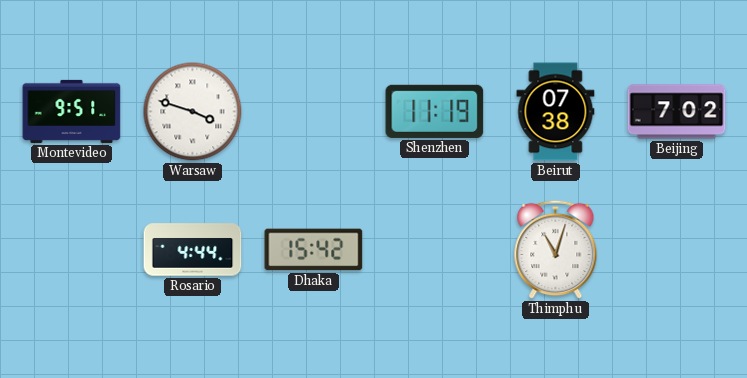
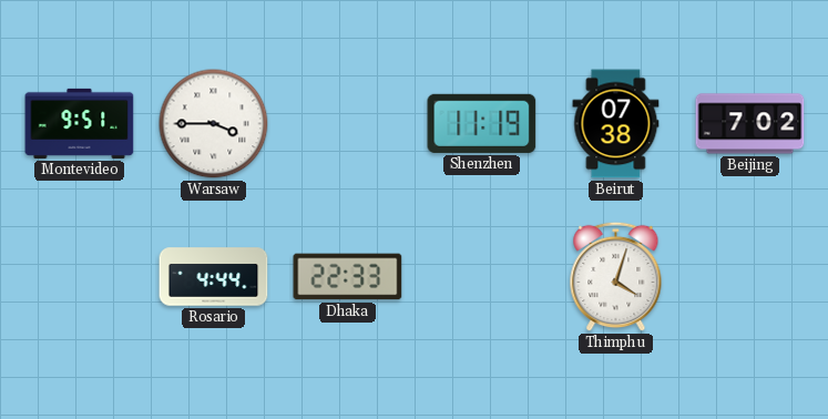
Warsaw: 3:48 -> 3:45
Dhaka: 15:42 -> 22:33
Thimphu: 11:03 -> 4:03
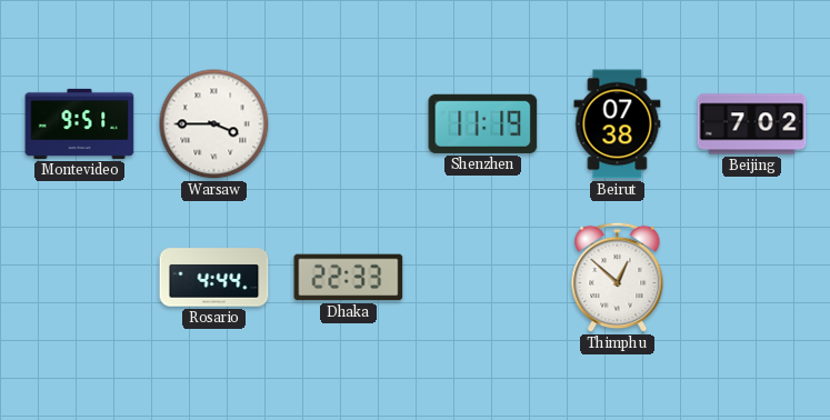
Thimphu: 4:03 -> 12:52
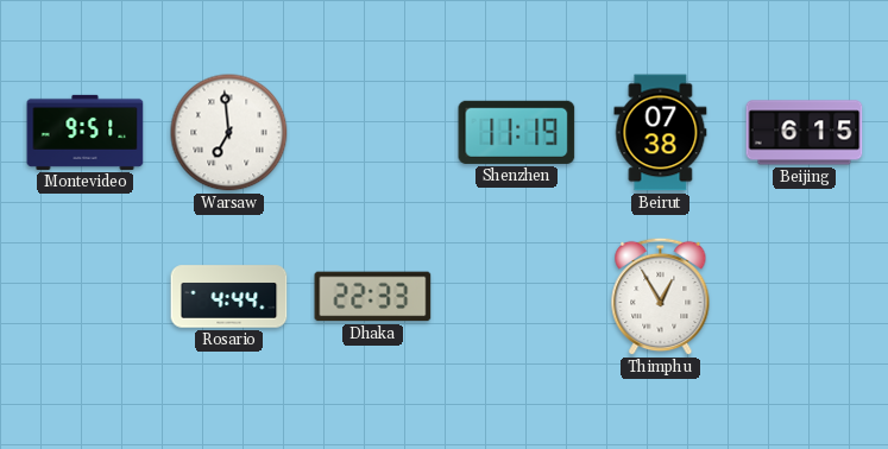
Warsaw: 3:45 -> 6:59
Beijing: 7:02 -> 6:15
Thimphu: 12:52 -> 12:55
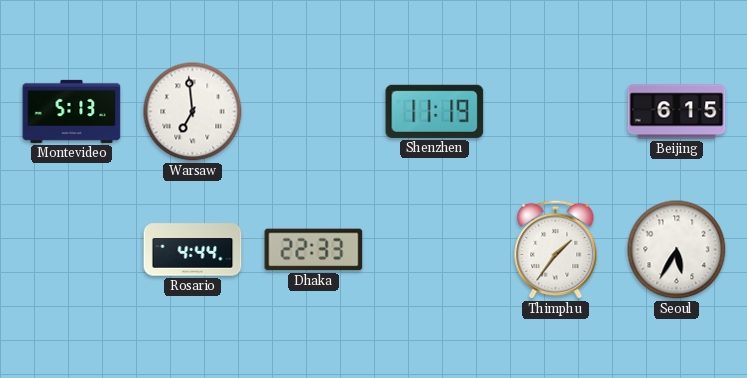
Montevideo: 9:51 -> 5:13
Beirut: 07:38 -> none
Thimphu: 12:55 -> 1:36
Seoul: none -> 5:35
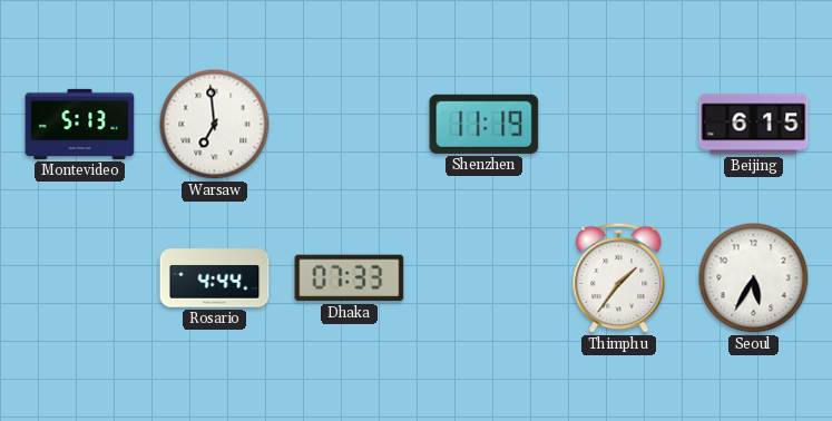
Dhaka: 22:33 -> 07:33
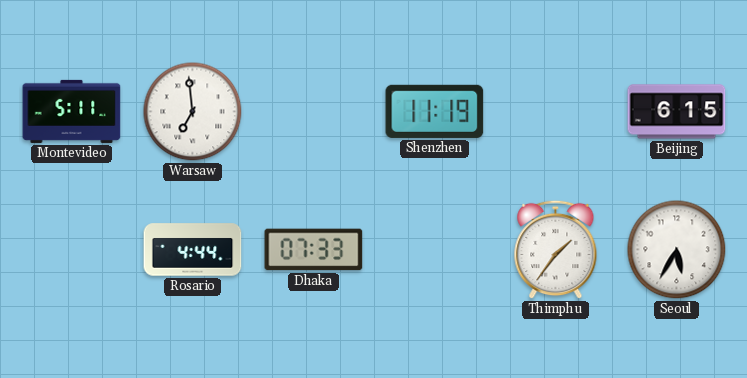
Montevideo: 5:13 -> 5:11
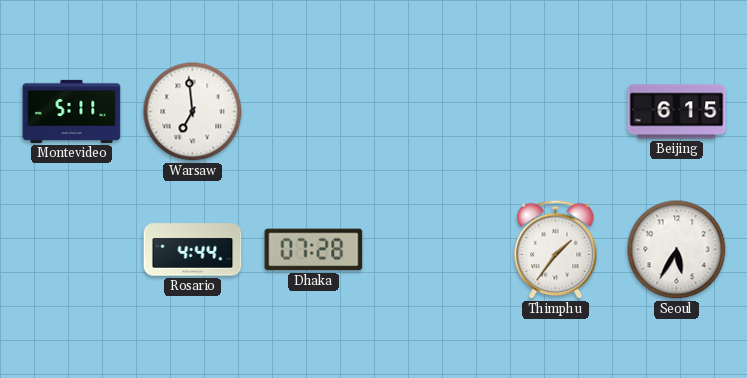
Shenzhen: 11:19 -> none
Dhaka: 07:33 -> 07:28
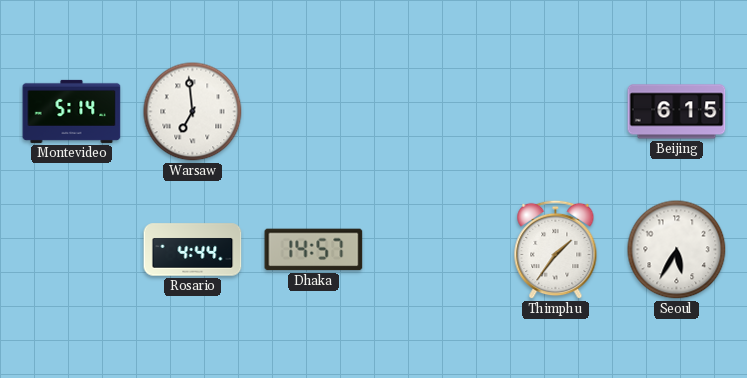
Montevideo: 5:11 -> 5:14
Dhaka: 07:28 -> 14:57
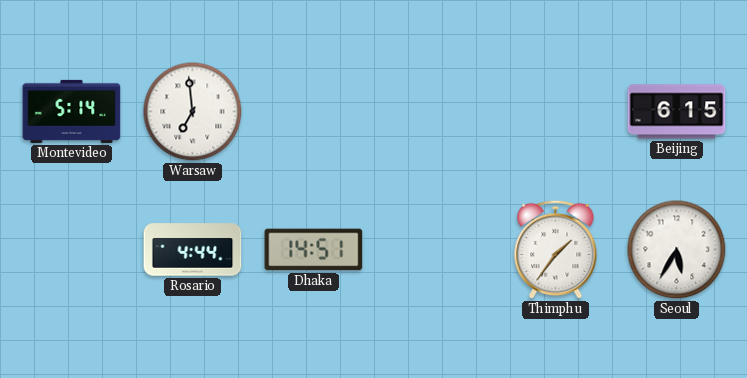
Dhaka: 14:57 -> 14:51
